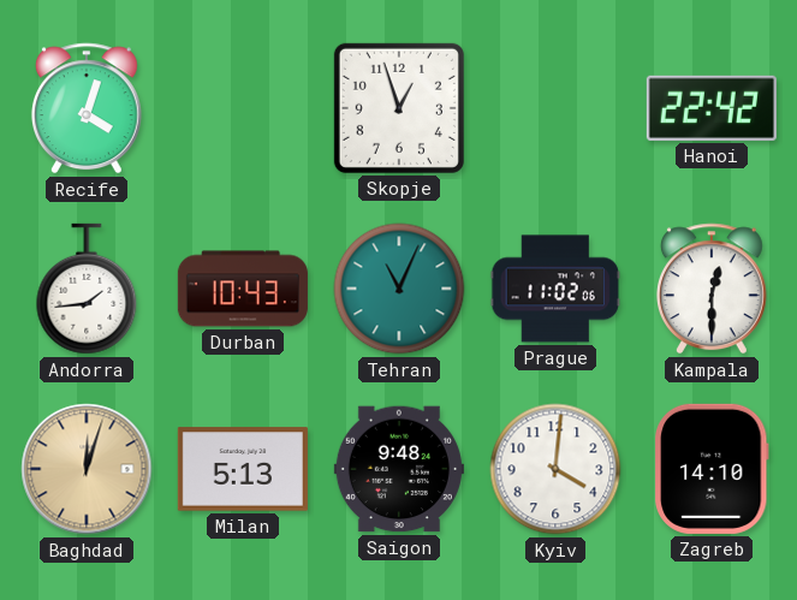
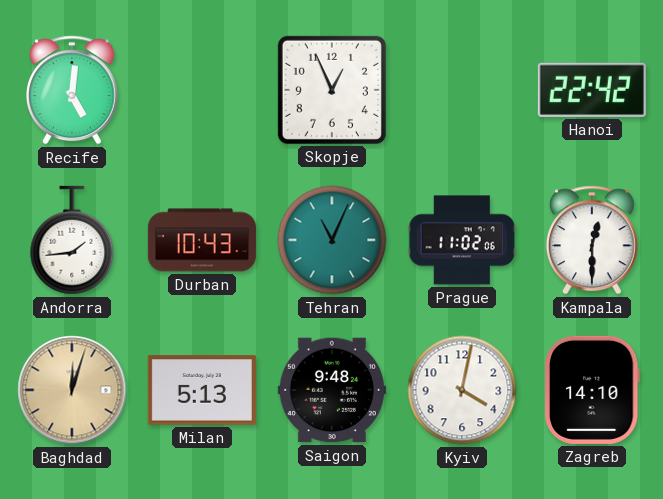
Recife: 4:03 -> 5:01
Skopje: 12:57 -> 12:56
Kyiv: 4:01 -> 4:02
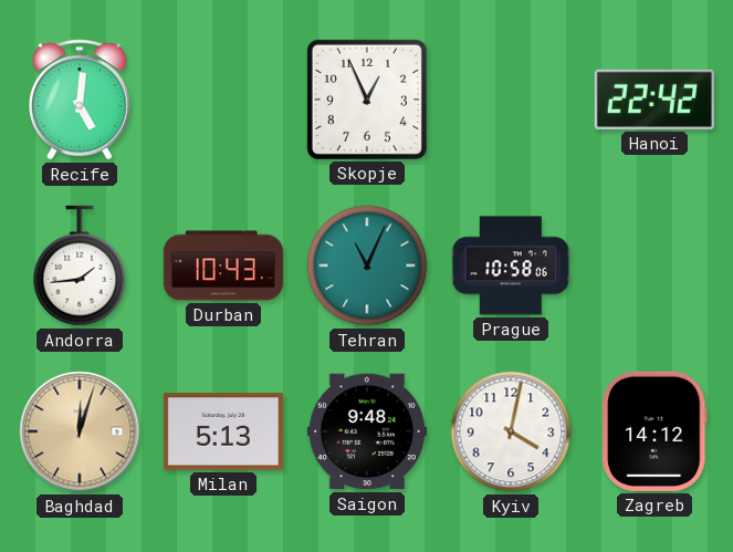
Prague: 11:02 -> 10:58
Kampala: 12:30 -> none
Zagreb: 14:10 -> 14:12
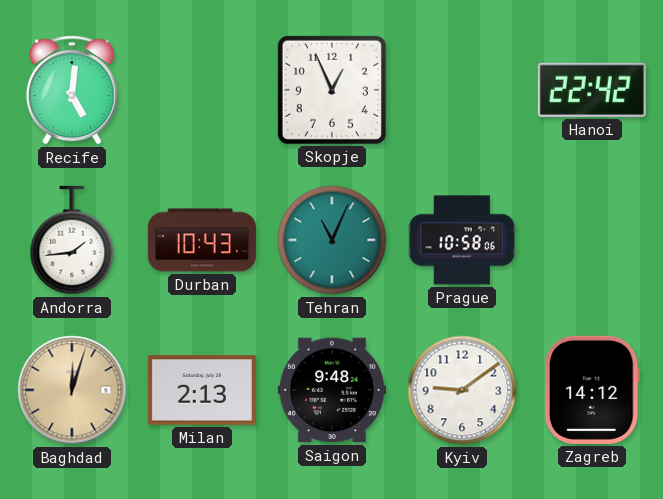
Milan: 5:13 -> 2:13
Kyiv: 4:02 -> 9:09
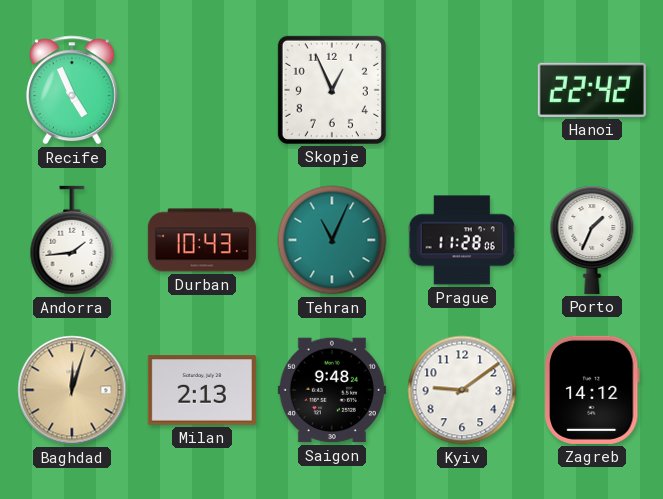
Recife: 5:01 -> 4:56
Prague: 10:58 -> 11:28
Porto: none -> 1:34
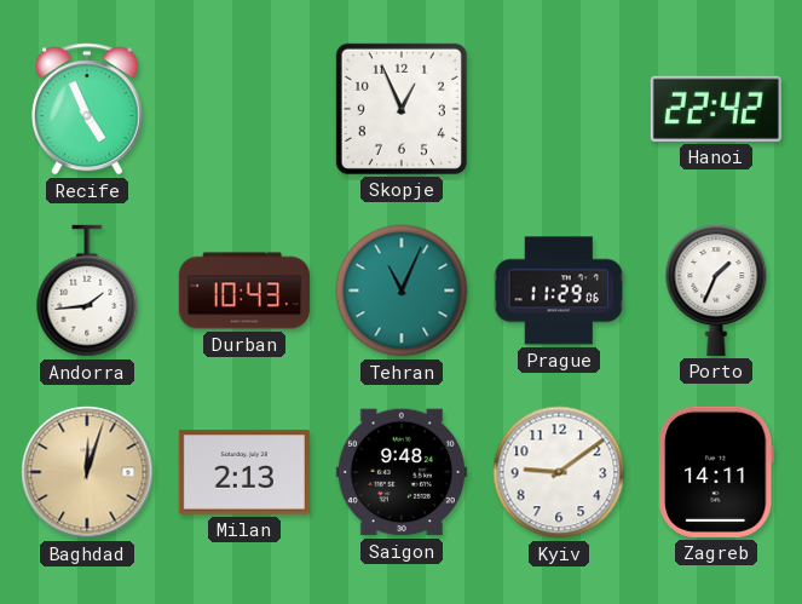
Prague: 11:28 -> 11:29
Zagreb: 14:12 -> 14:11
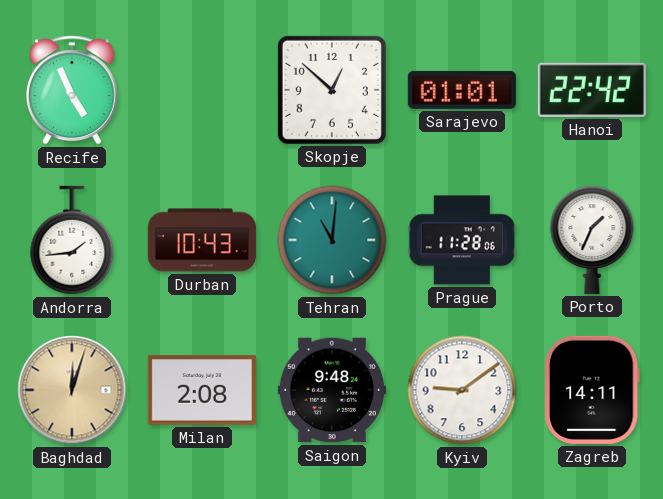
Skopje: 12:56 -> 12:52
Sarajevo: none -> 01:01
Tehran: 11:04 -> 11:01
Prague: 11:29 -> 11:28
Milan: 2:13 -> 2:08
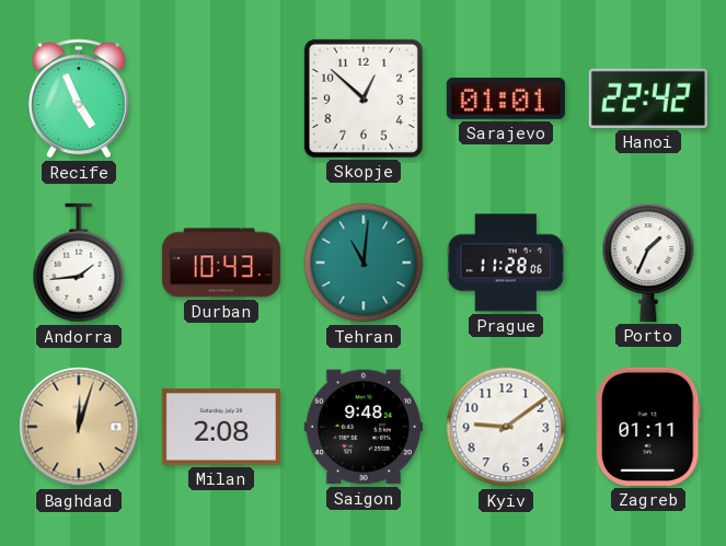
Zagreb: 14:11 -> 01:11
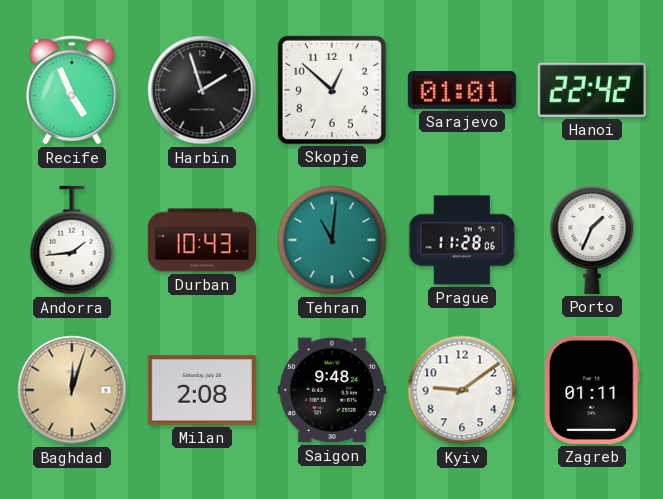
Harbin: none -> 1:57
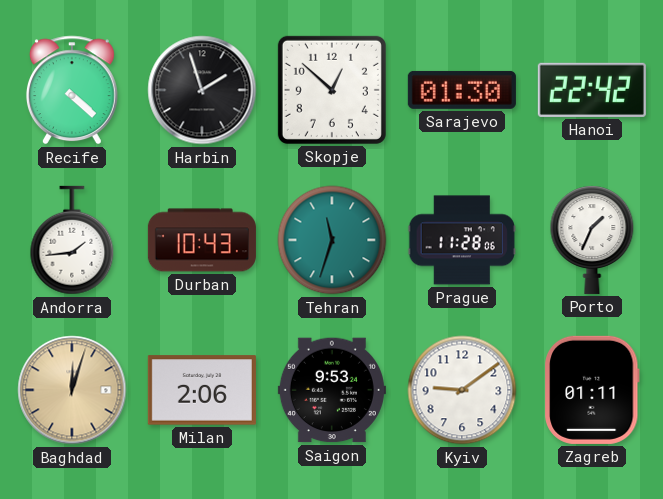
Recife: 4:56 -> 4:22
Sarajevo: 01:01 -> 01:30
Tehran: 11:01 -> 11:33
Milan: 2:08 -> 2:06
Saigon: 9:48 -> 9:53
